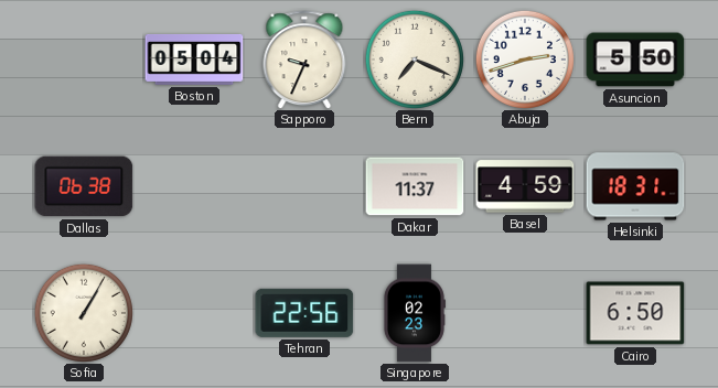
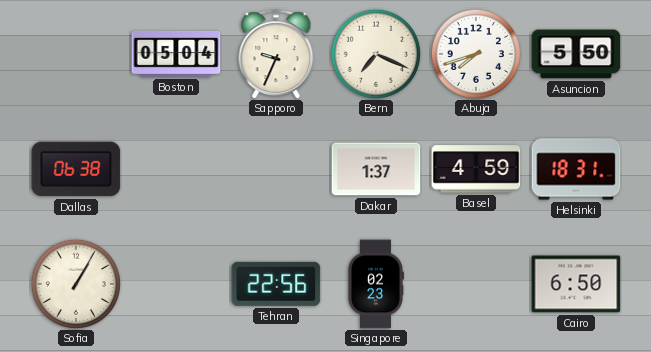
Abuja: 2:42 -> 7:42
Dakar: 11:37 -> 1:37
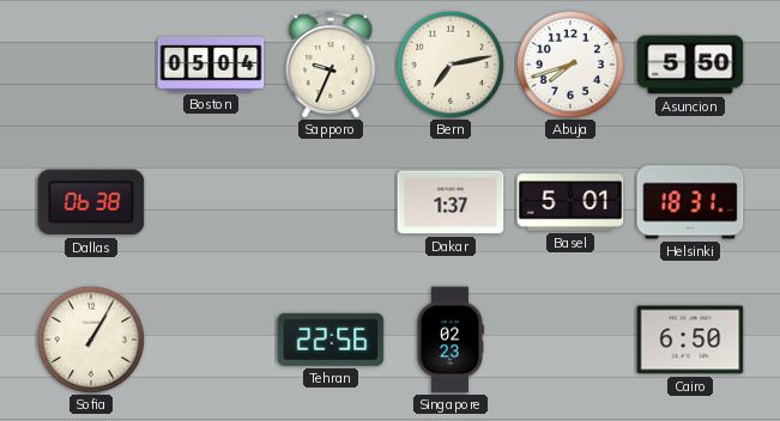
Bern: 7:19 -> 7:13
Basel: 4:59 -> 5:01
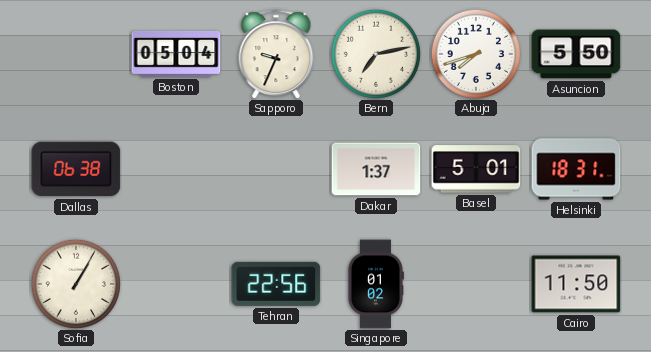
Singapore: 02:23 -> 01:02
Cairo: 6:50 -> 11:50
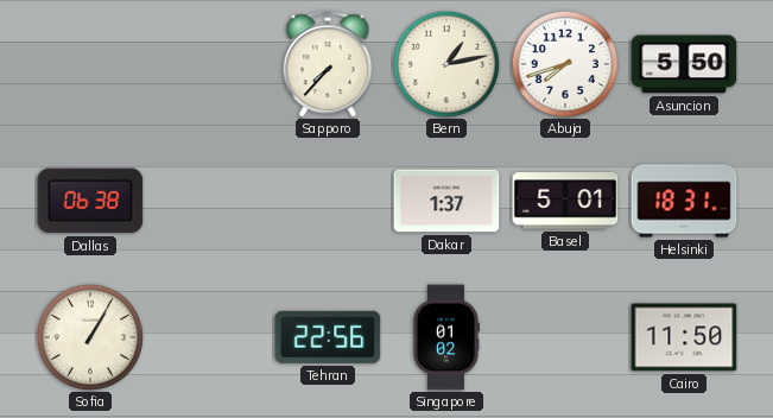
Boston: 05:04 -> none
Sapporo: 9:34 -> 7:37
Bern: 7:13 -> 1:13
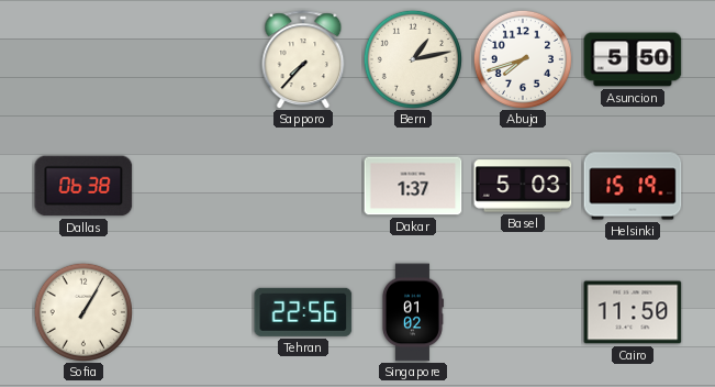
Basel: 5:01 -> 5:03
Helsinki: 18:31 -> 15:19
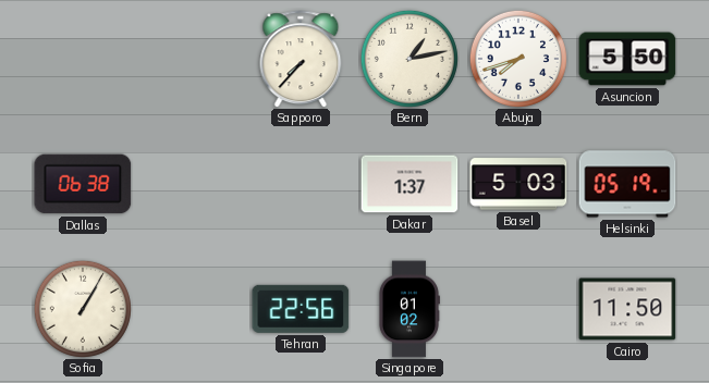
Helsinki: 15:19 -> 05:19
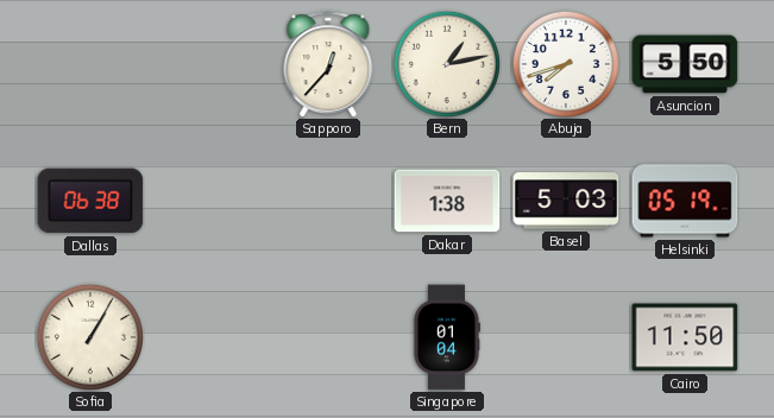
Sapporo: 7:37 -> 12:37
Dakar: 1:37 -> 1:38
Tehran: 22:56 -> none
Singapore: 01:02 -> 01:04
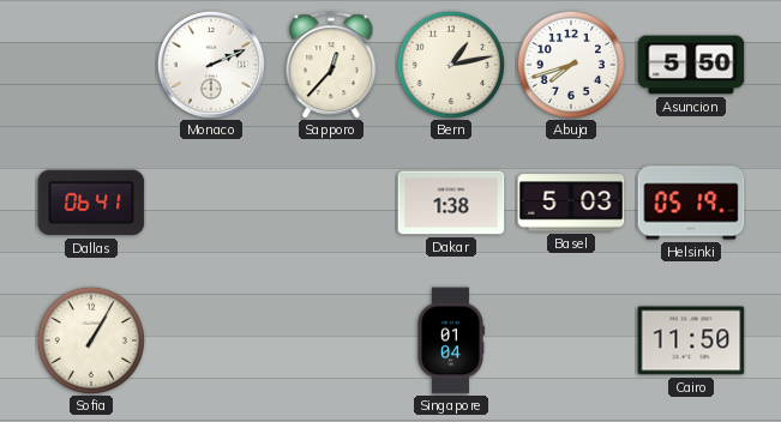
Monaco: none -> 2:11
Dallas: 06:38 -> 06:41
